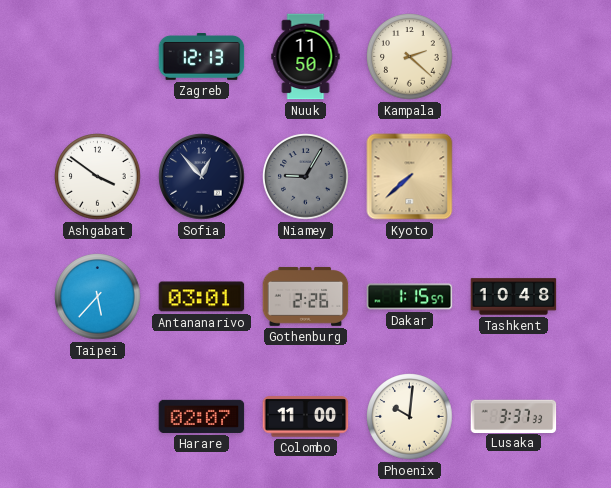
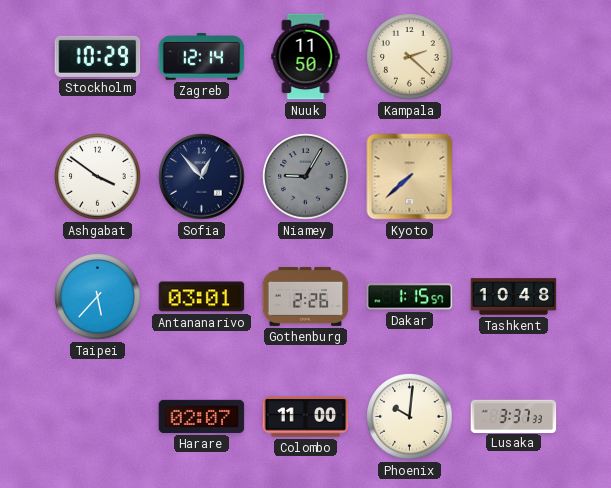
Stockholm: none -> 10:29
Zagreb: 12:13 -> 12:14
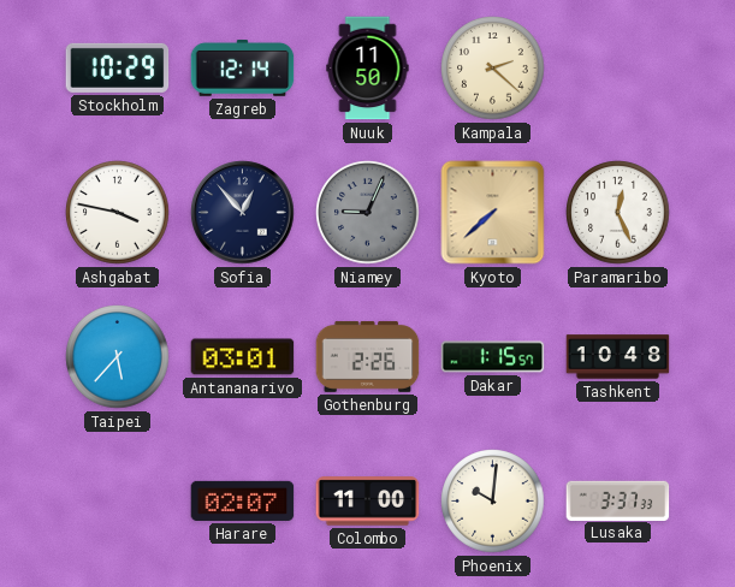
Ashgabat: 3:51 -> 3:47
Niamey: 9:05 -> 9:04
Paramaribo: none -> 12:26
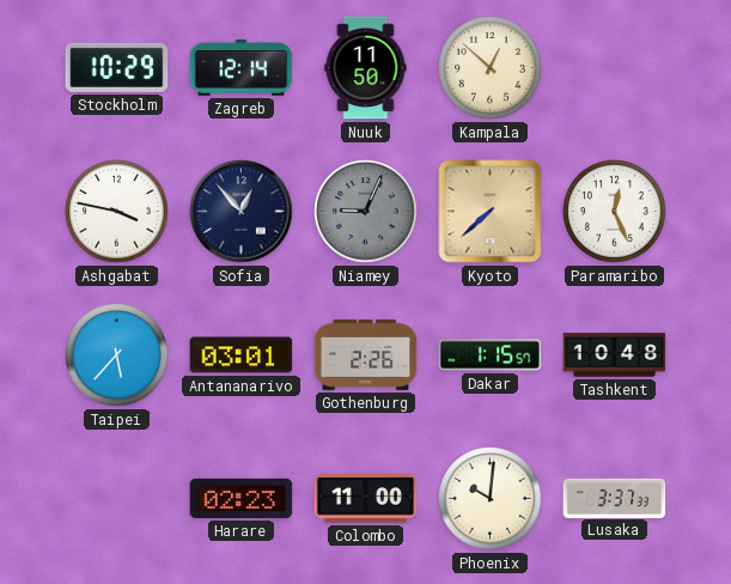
Kampala: 2:22 -> 12:52
Harare: 02:07 -> 02:23
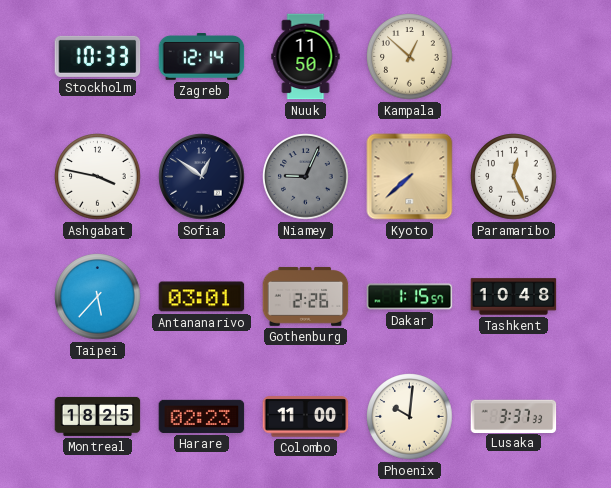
Stockholm: 10:29 -> 10:33
Sofia: 12:53 -> 12:51
Montreal: none -> 18:25
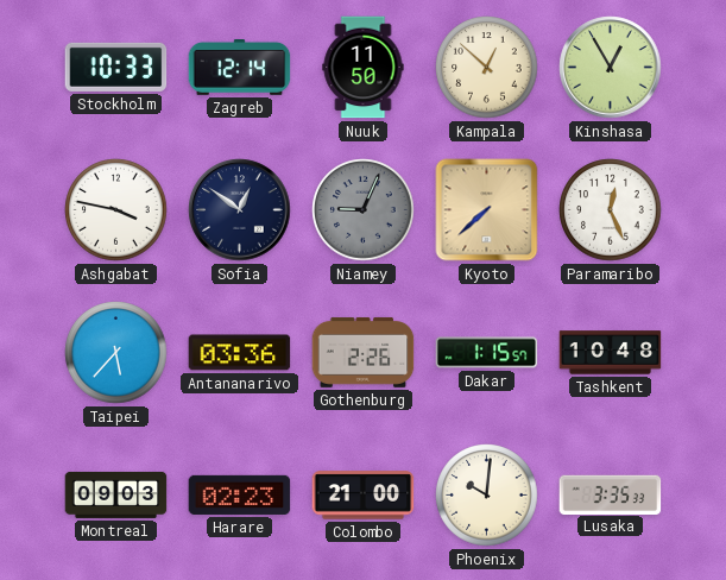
Kinshasa: none -> 12:55
Antananarivo: 03:01 -> 03:36
Montreal: 18:25 -> 09:03
Colombo: 11:00 -> 21:00
Lusaka: 3:37 -> 3:35
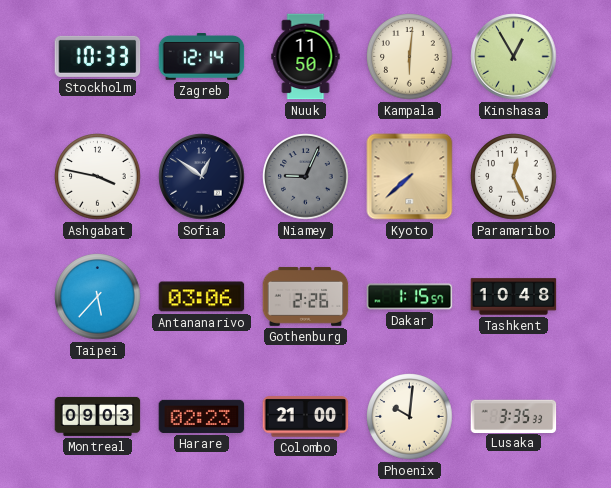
Kampala: 12:52 -> 6:01
Antananarivo: 03:36 -> 03:06
